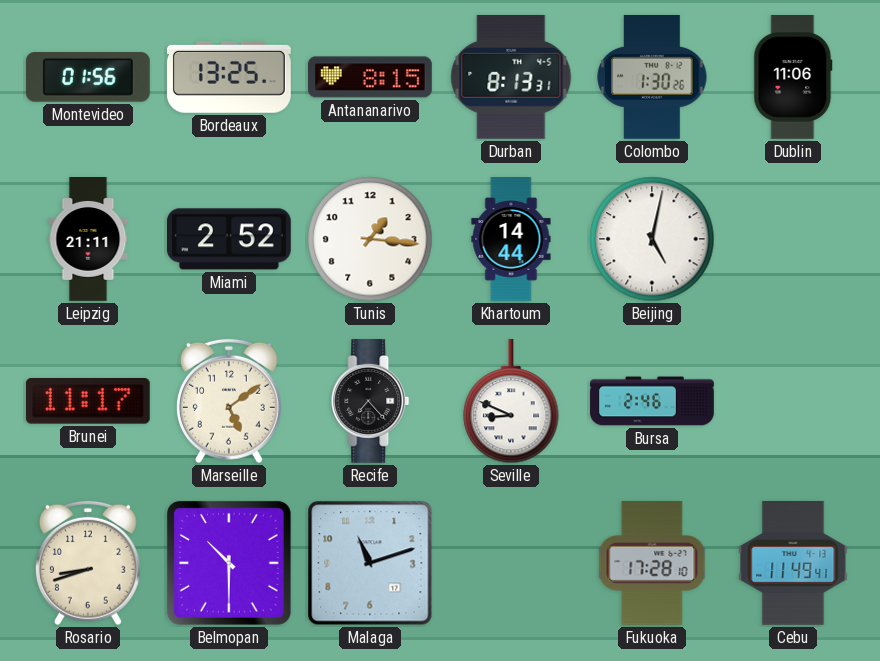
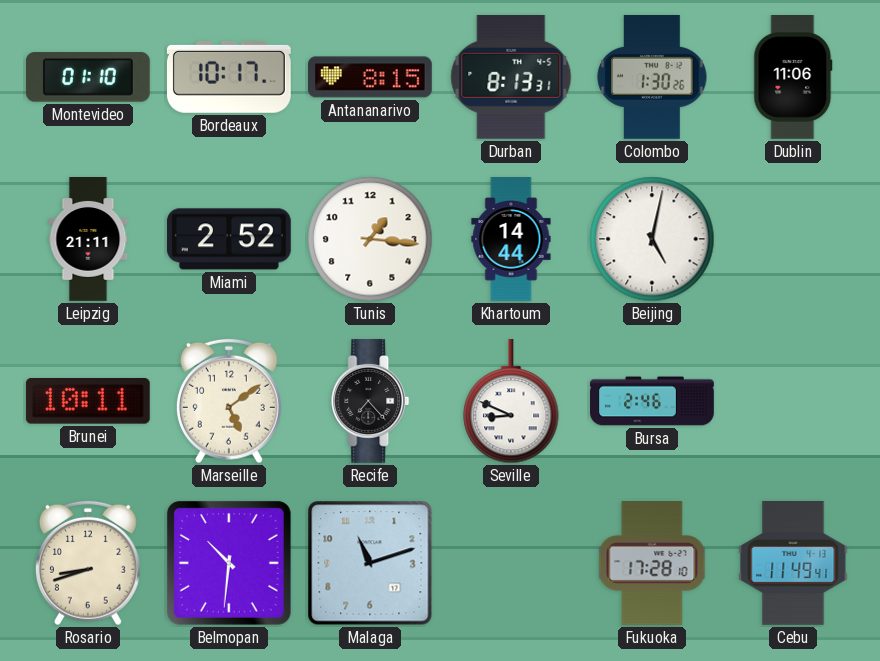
Montevideo: 01:56 -> 01:10
Bordeaux: 13:25 -> 10:17
Brunei: 11:17 -> 10:11
Belmopan: 10:30 -> 10:31
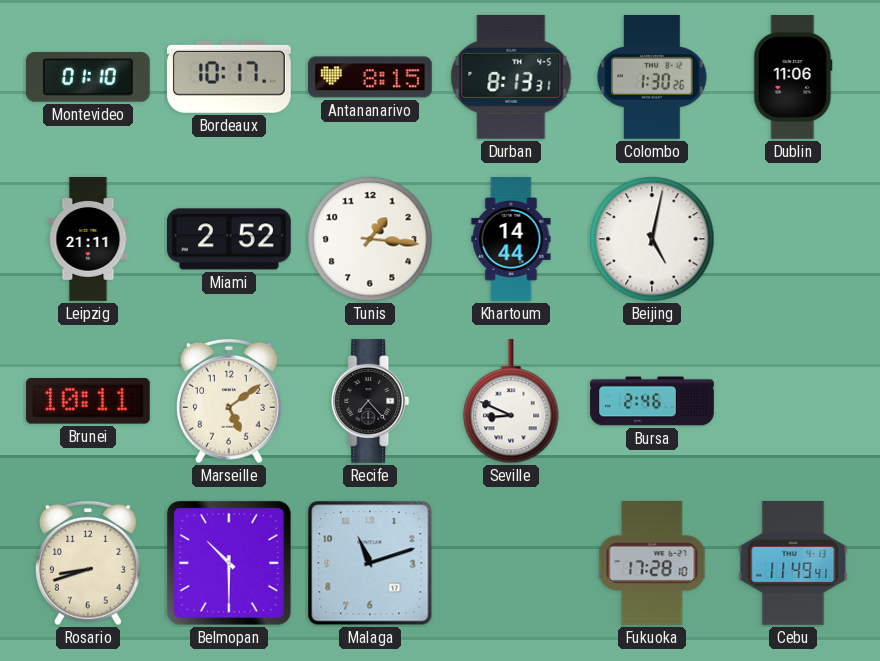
Belmopan: 10:31 -> 10:30
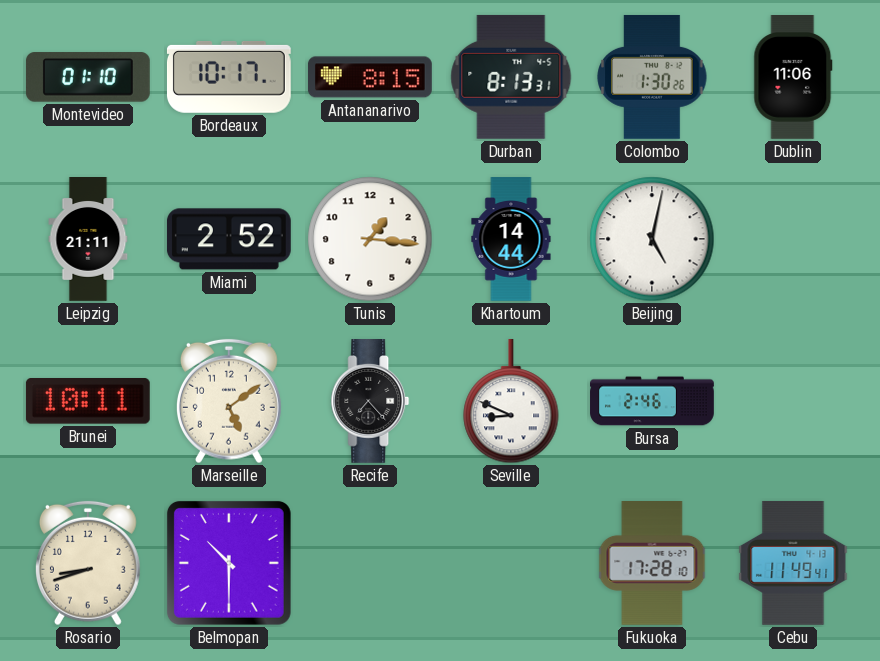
Malaga: 11:12 -> none
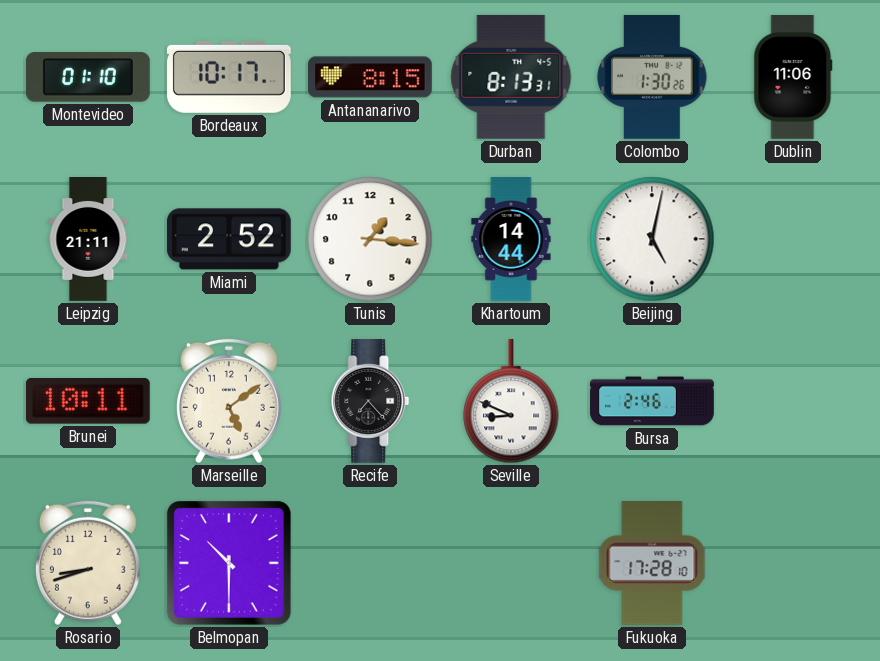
Cebu: 11:49 -> none
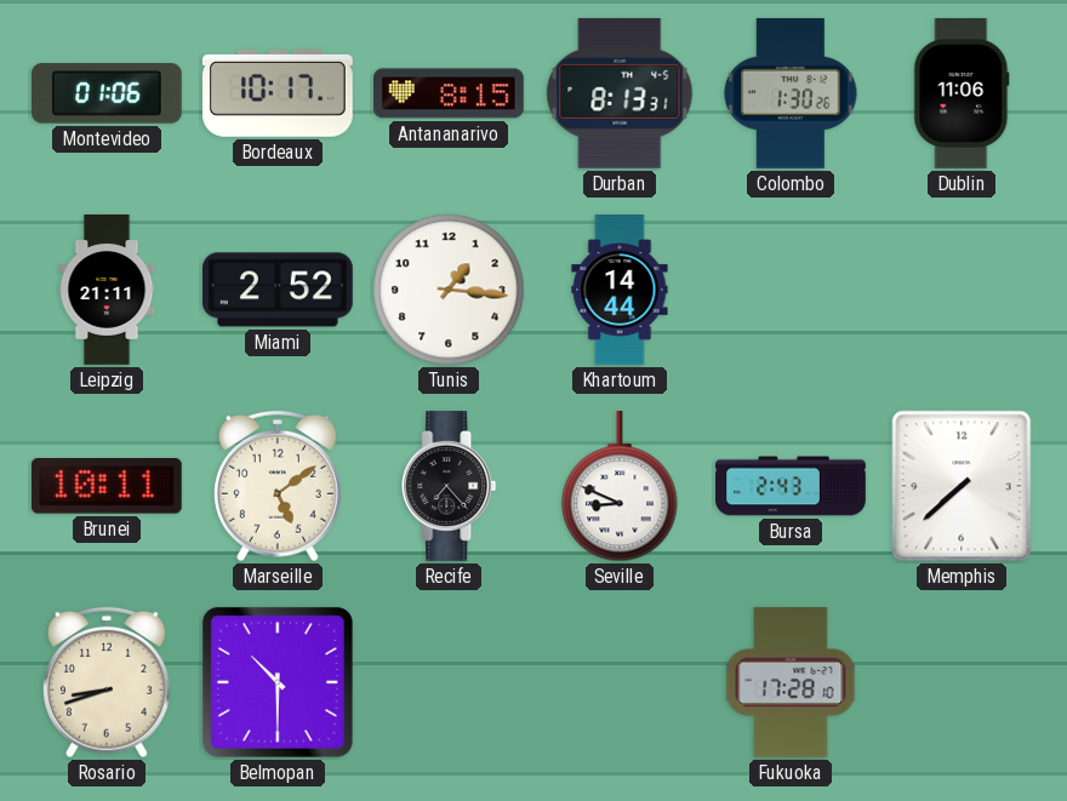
Montevideo: 01:10 -> 01:06
Beijing: 5:02 -> none
Bursa: 2:46 -> 2:43
Memphis: none -> 7:38
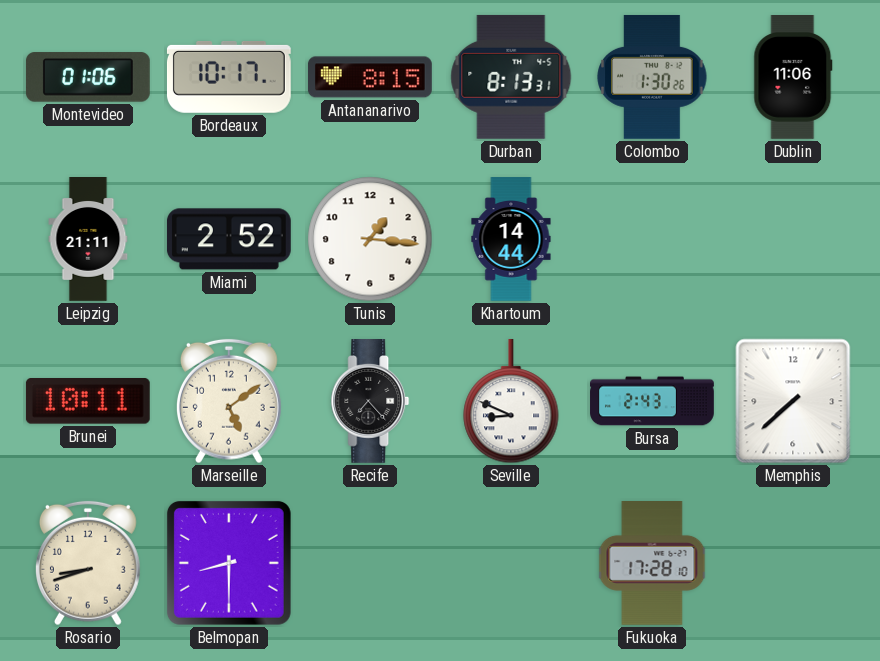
Belmopan: 10:30 -> 8:30
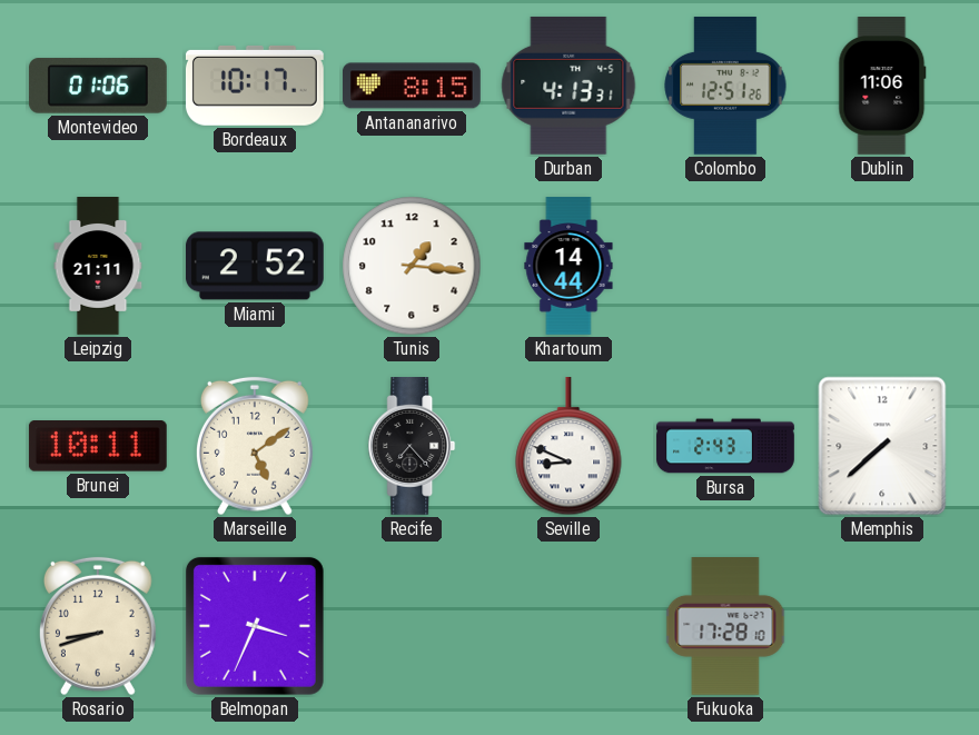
Durban: 8:13 -> 4:13
Colombo: 1:30 -> 12:51
Belmopan: 8:30 -> 3:34
